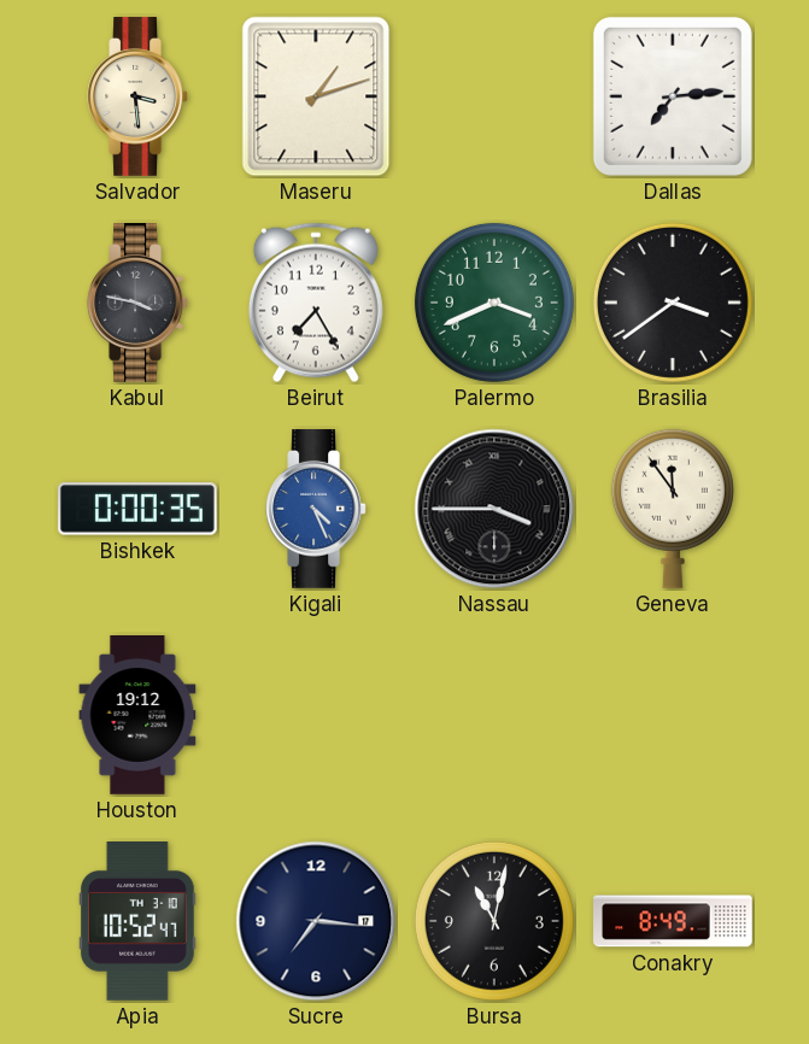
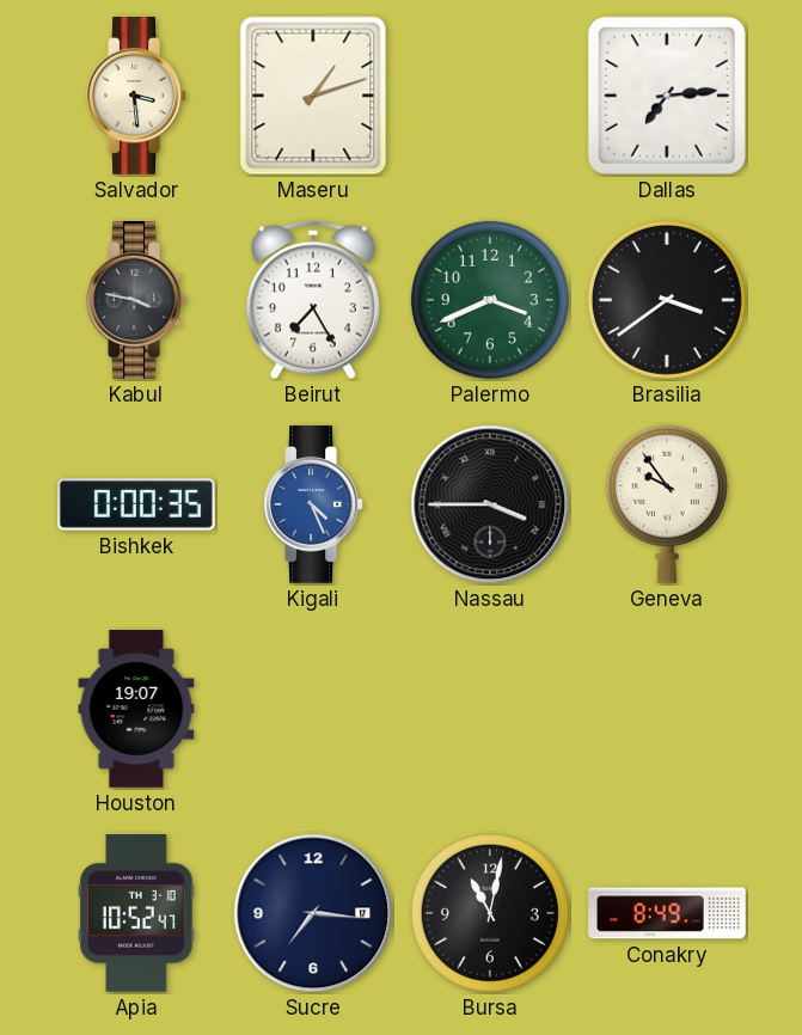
Geneva: 11:54 -> 9:54
Houston: 19:12 -> 19:07
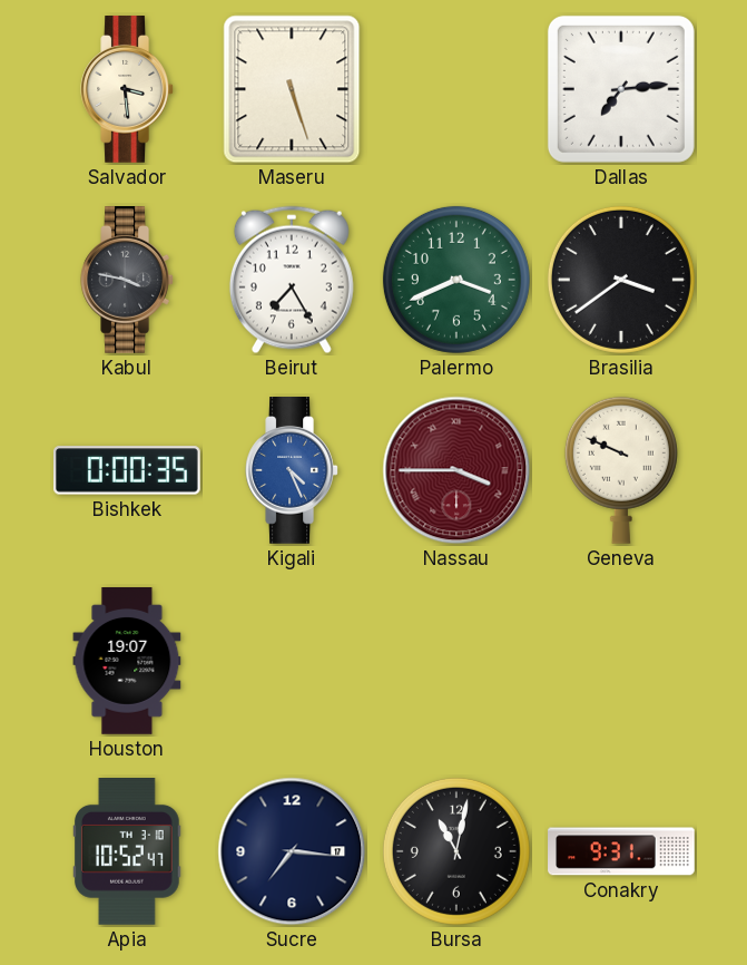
Maseru: 1:12 -> 5:27
Nassau dial: black -> burgundy
Geneva: 9:54 -> 9:49
Conakry: 8:49 -> 9:31
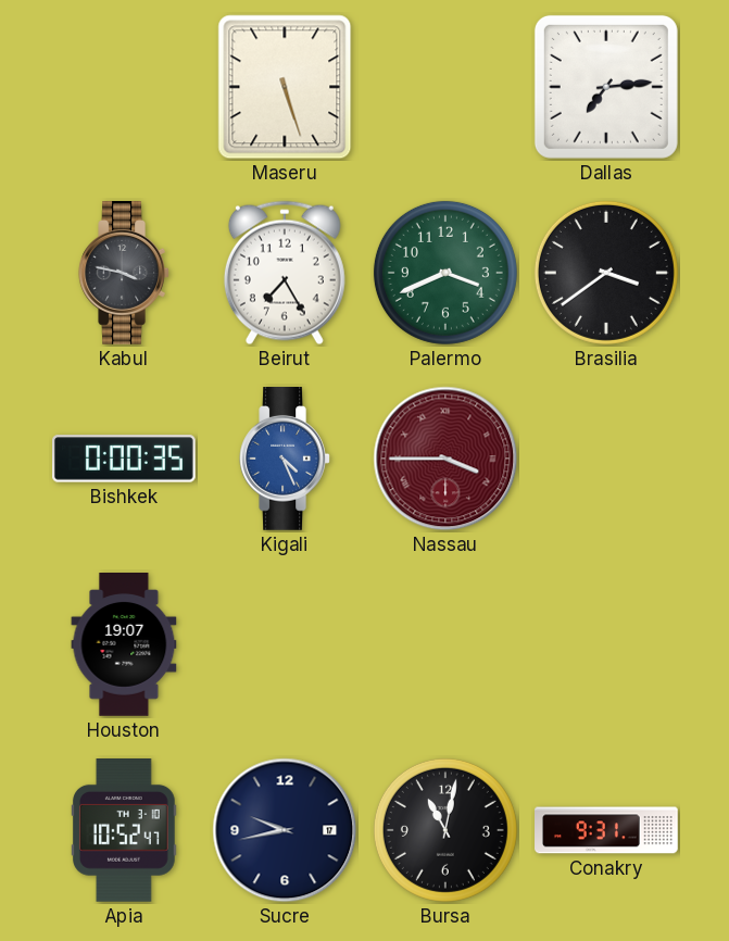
Salvador: 3:29 -> none
Geneva: 9:49 -> none
Sucre: 7:16 -> 9:43
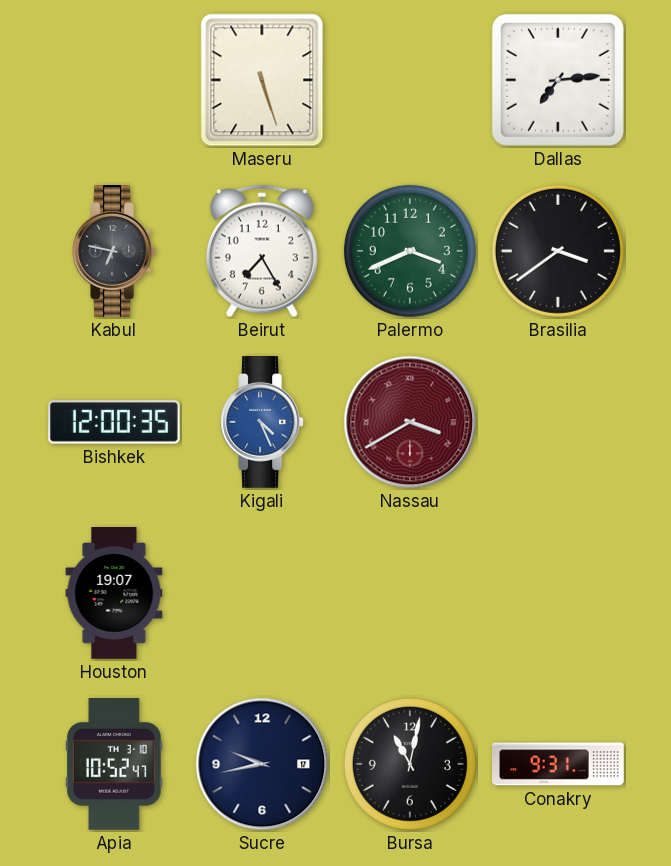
Kabul: 3:47 -> 6:47
Bishkek: 0:00 -> 12:00
Nassau: 3:45 -> 3:40
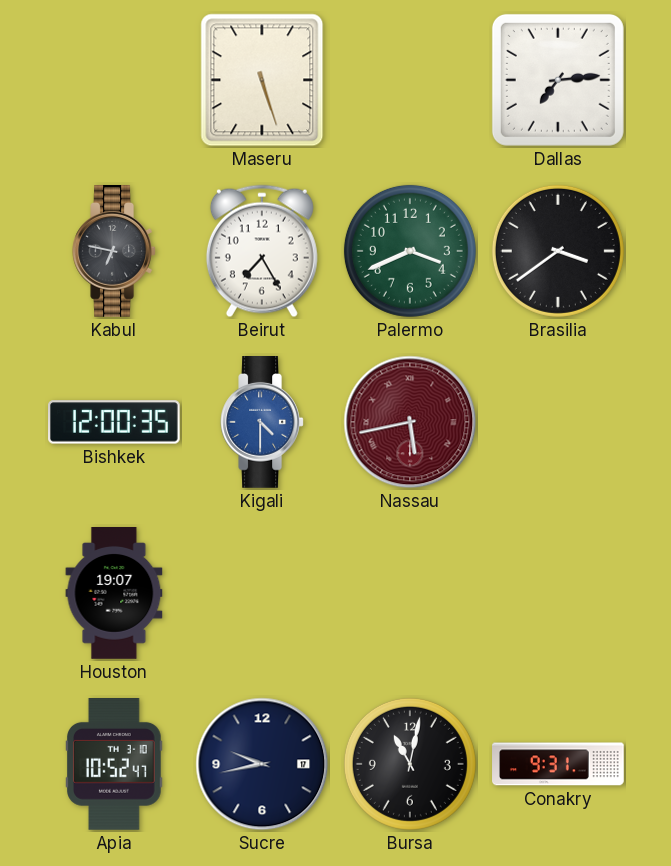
Kigali: 4:26 -> 4:30
Nassau: 3:40 -> 5:43
